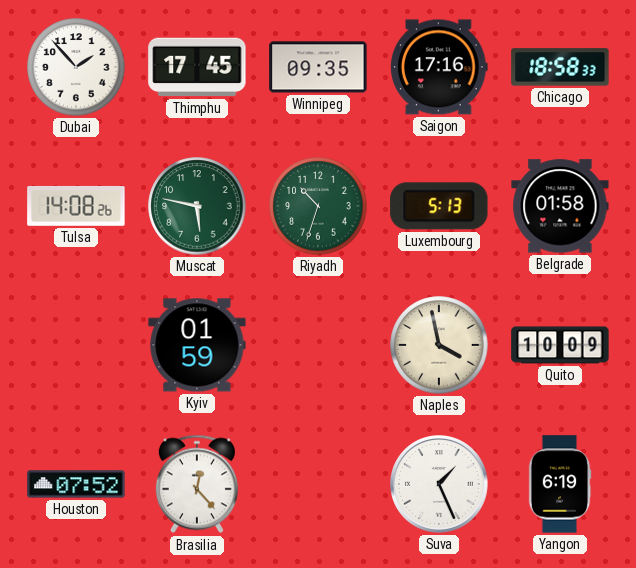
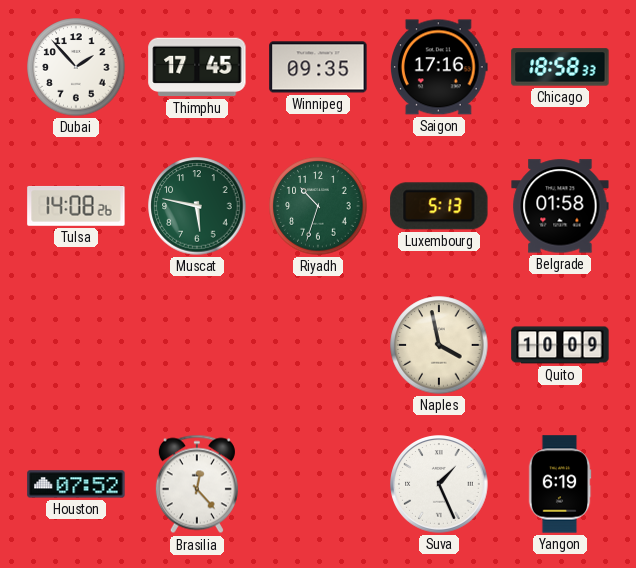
Kyiv: 01:59 -> none
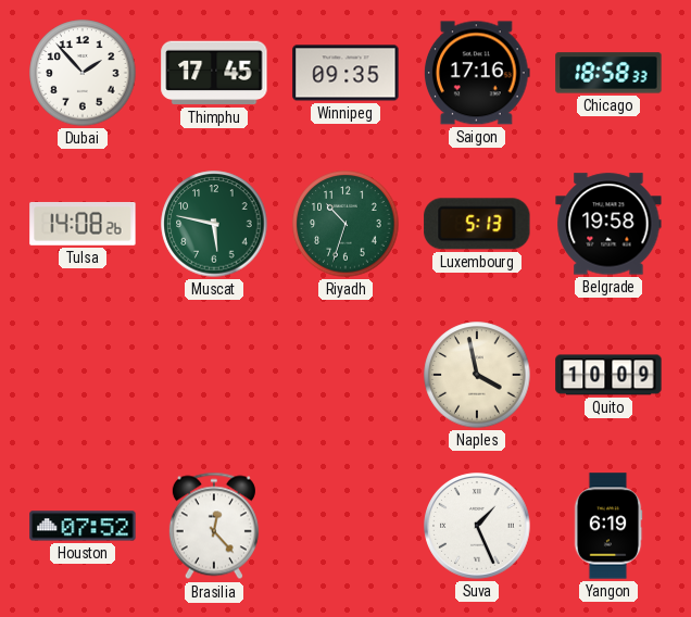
Belgrade: 01:58 -> 19:58
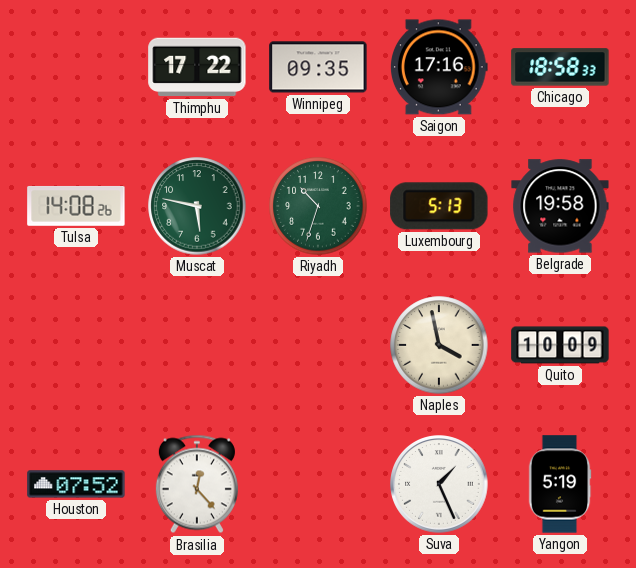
Dubai: 1:53 -> none
Thimphu: 17:45 -> 17:22
Yangon: 6:19 -> 5:19
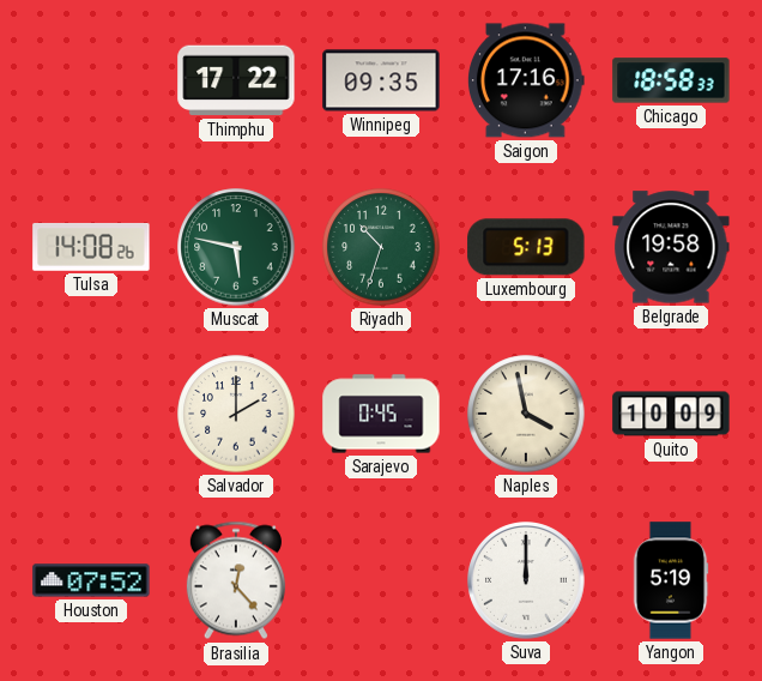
Salvador: none -> 2:00
Sarajevo: none -> 0:45
Suva: 1:26 -> 12:00
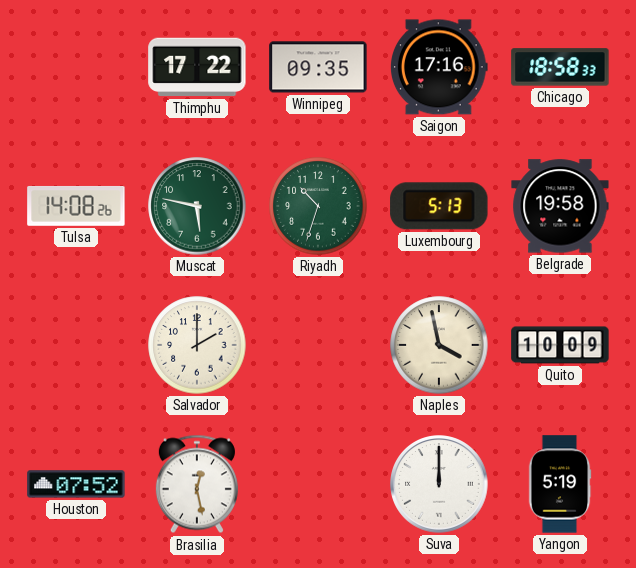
Sarajevo: 0:45 -> none
Brasilia: 12:23 -> 12:28
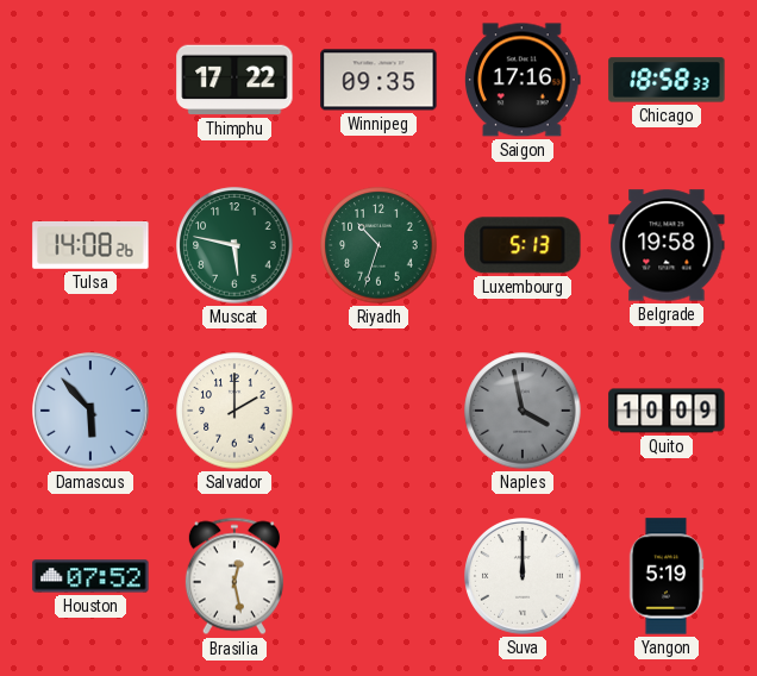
Damascus: none -> 5:53
Naples dial: cream -> grey
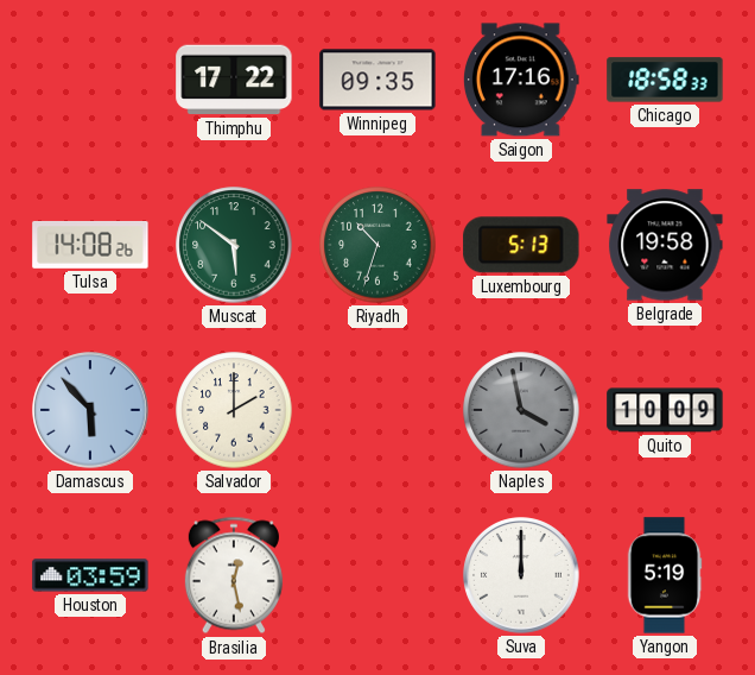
Muscat: 5:47 -> 5:51
Houston: 07:52 -> 03:59
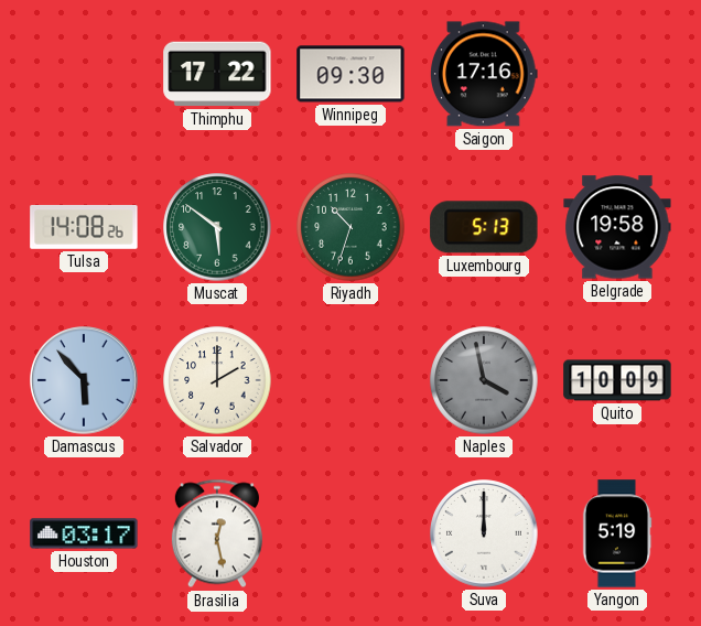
Winnipeg: 09:35 -> 09:30
Chicago: 18:58 -> none
Houston: 03:59 -> 03:17
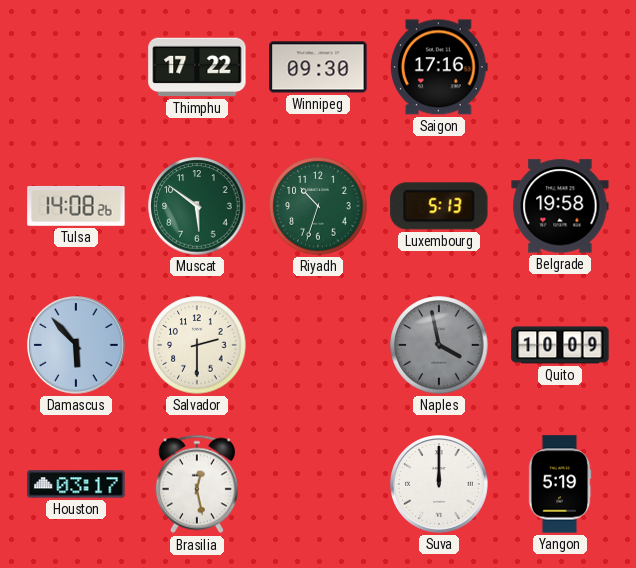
Salvador: 2:00 -> 2:30
